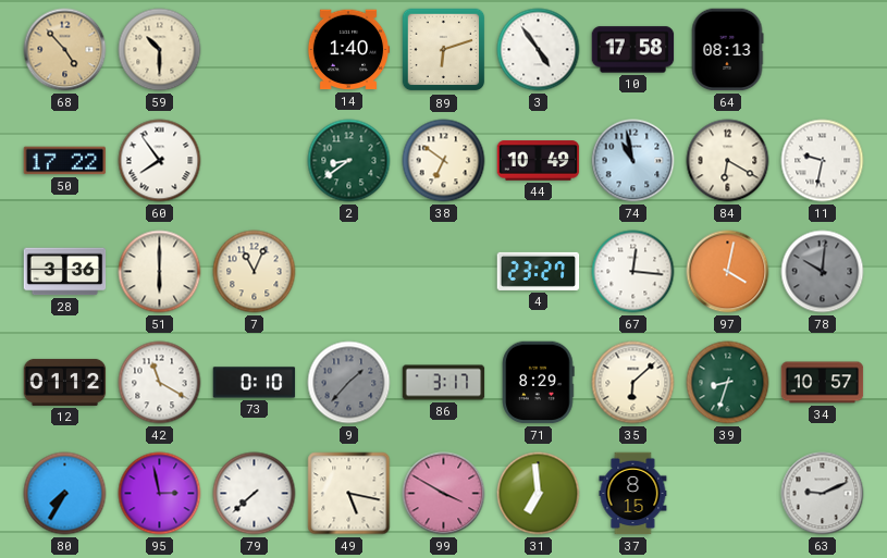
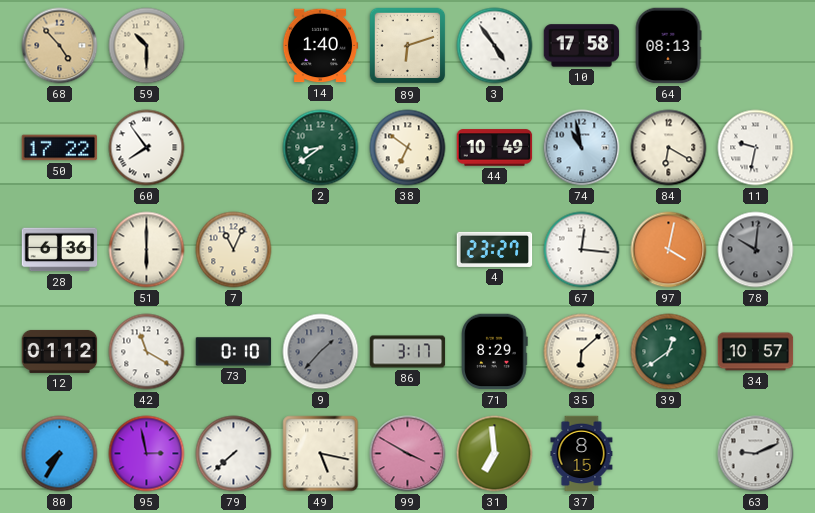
28: 3:36 -> 6:36
39: 8:33 -> 12:39
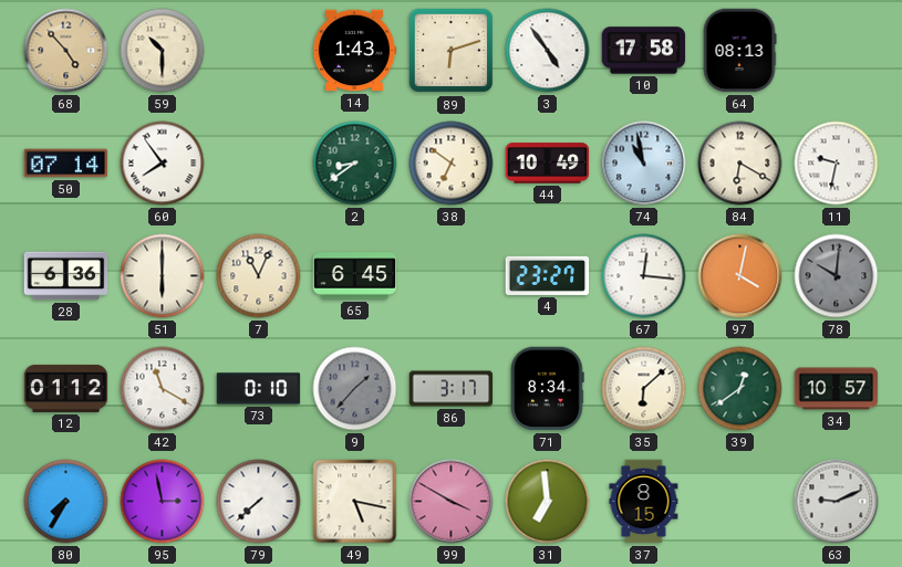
14: 1:40 -> 1:43
50: 17:22 -> 07:14
65: none -> 6:45
71: 8:29 -> 8:34
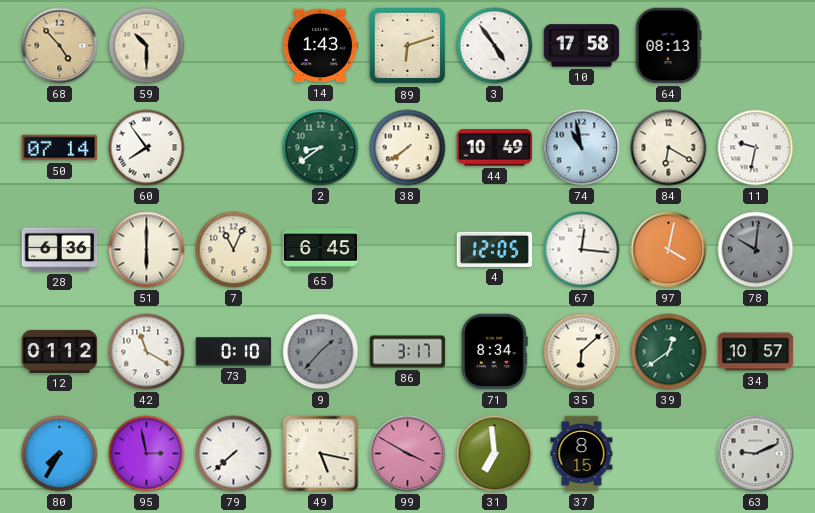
38: 6:51 -> 7:39
4: 23:27 -> 12:05
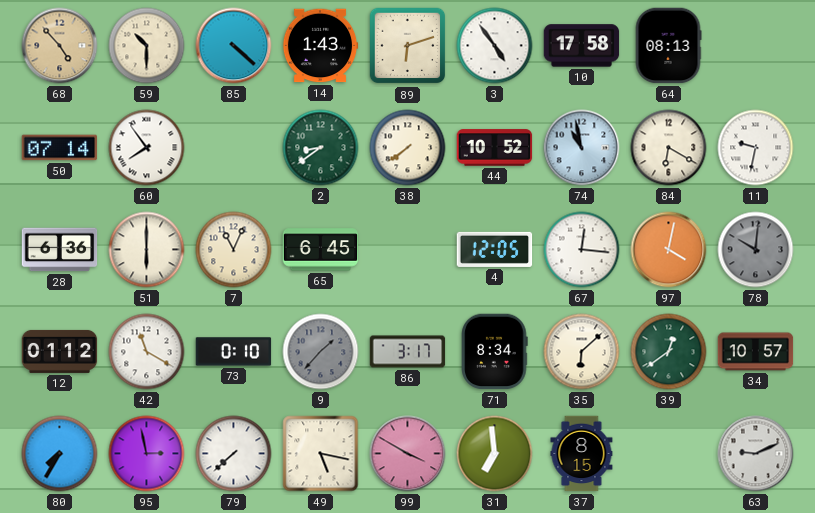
85: none -> 4:22
44: 10:49 -> 10:52
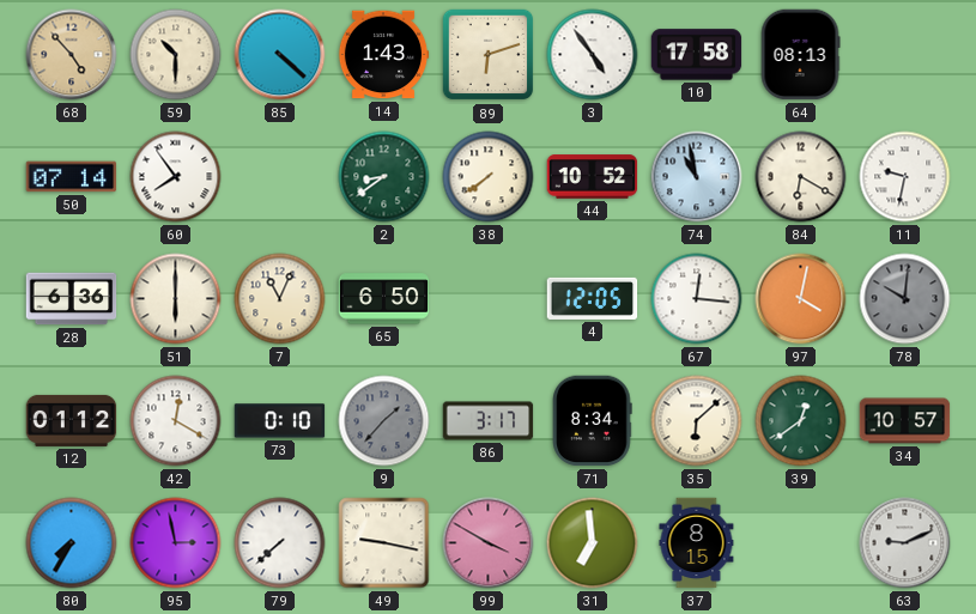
65: 6:45 -> 6:50
42: 11:20 -> 12:20
49: 5:17 -> 9:17
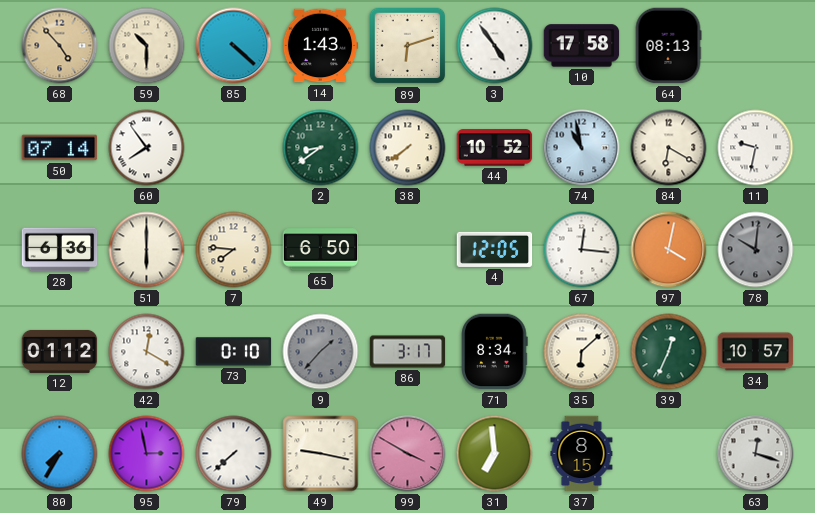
7: 11:04 -> 7:46
39: 12:39 -> 12:34
63: 9:11 -> 12:18
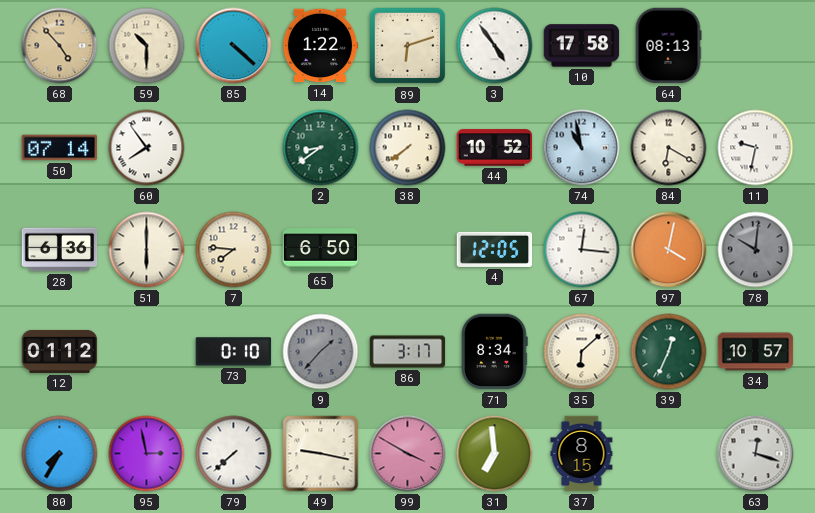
14: 1:43 -> 1:22
42: 12:20 -> none
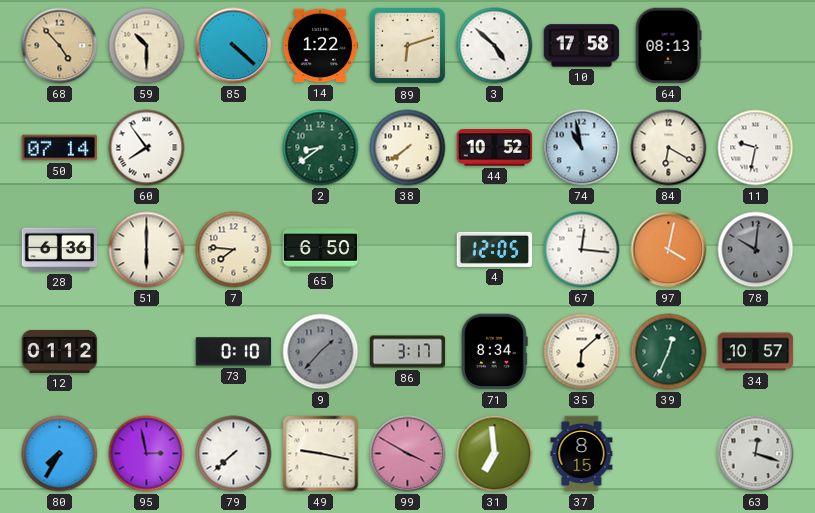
3: 4:54 -> 4:52
